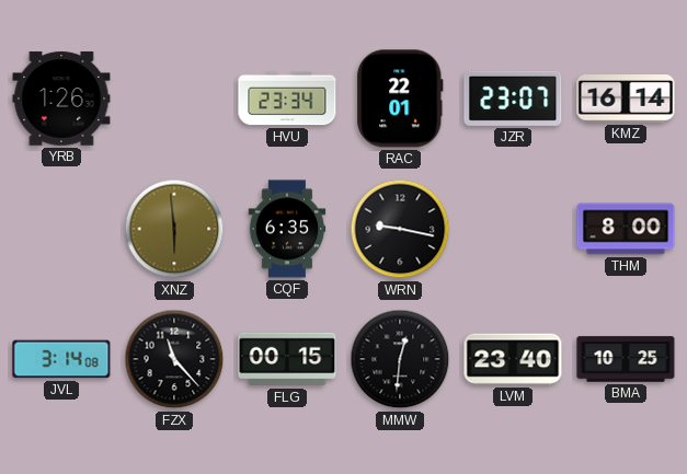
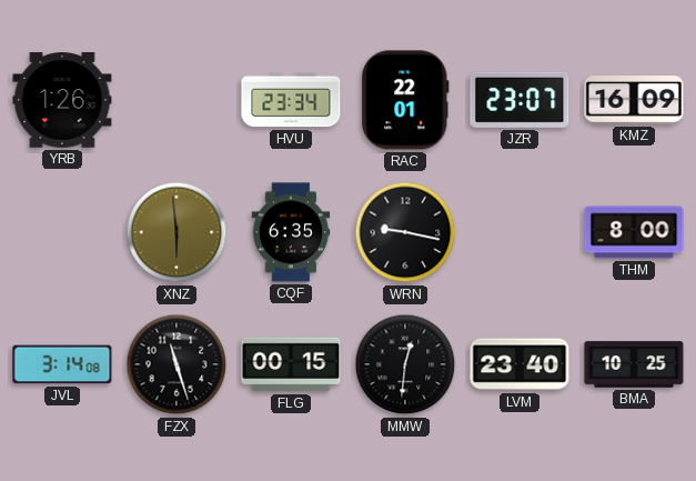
KMZ: 16:14 -> 16:09
FZX: 11:23 -> 11:27
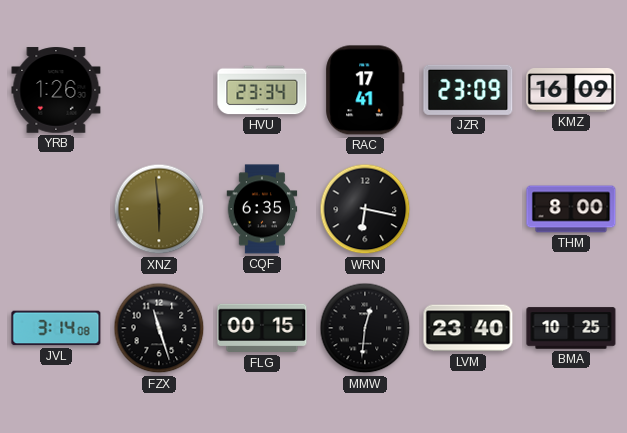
RAC: 22:01 -> 17:41
JZR: 23:07 -> 23:09
WRN: 9:17 -> 6:17
